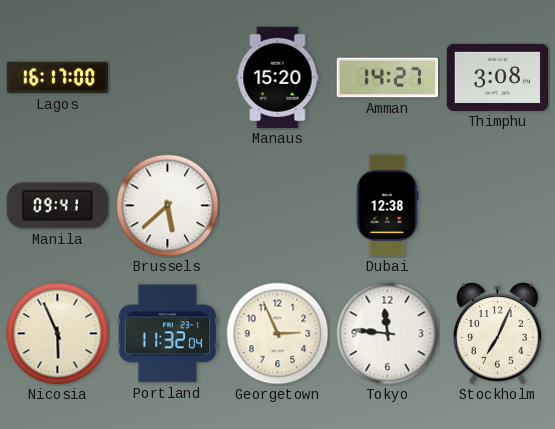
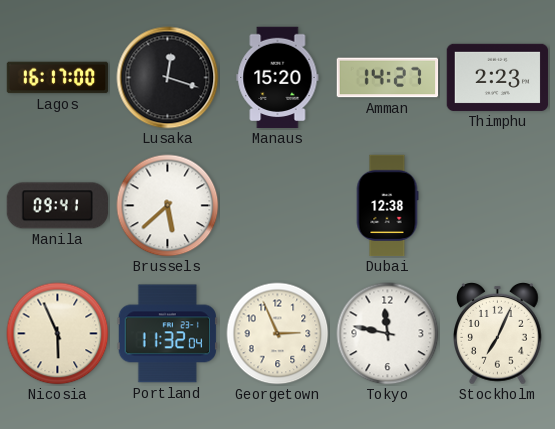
Lusaka: none -> 12:18
Thimphu: 3:08 -> 2:23
Tokyo: 11:46 -> 11:47
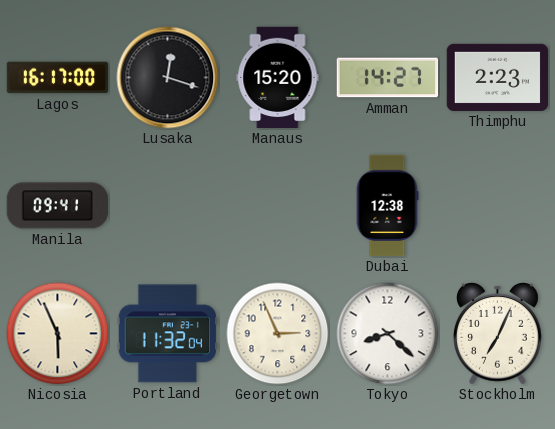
Brussels: 5:38 -> none
Tokyo: 11:47 -> 8:22
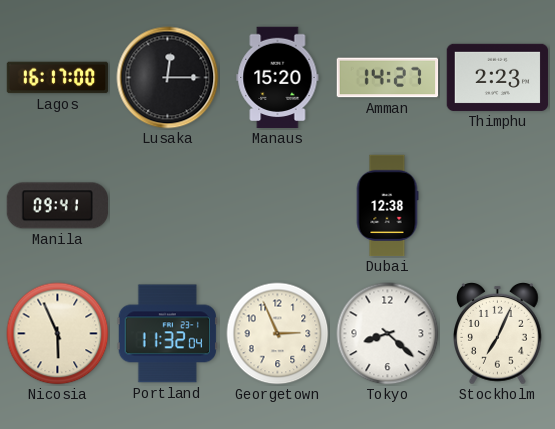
Lusaka: 12:18 -> 12:15
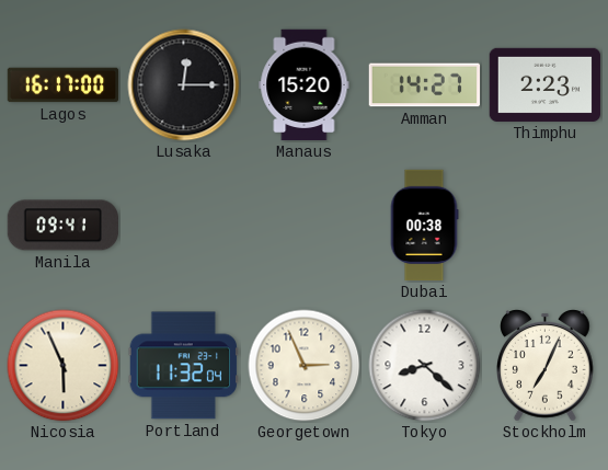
Dubai: 12:38 -> 00:38
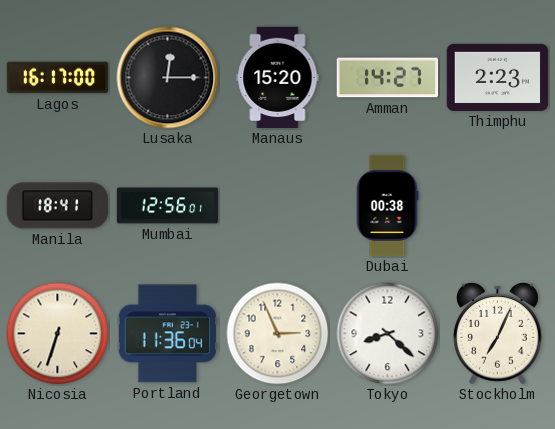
Manila: 09:41 -> 18:41
Mumbai: none -> 12:56
Nicosia: 5:56 -> 6:33
Portland: 11:32 -> 11:36
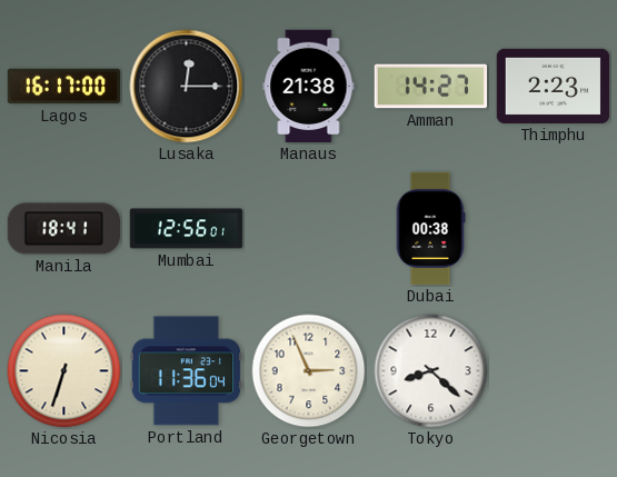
Manaus: 15:20 -> 21:38
Stockholm: 7:04 -> none
